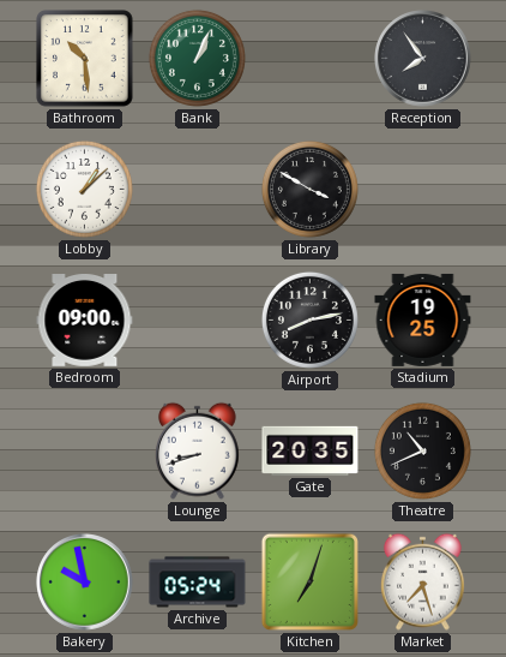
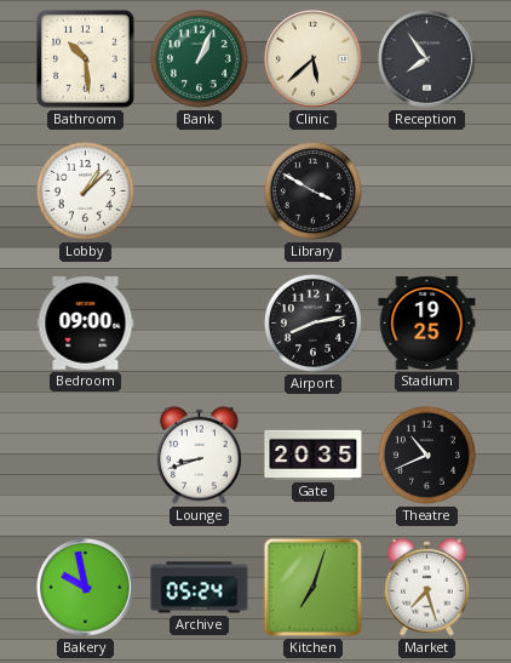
Clinic: none -> 5:38
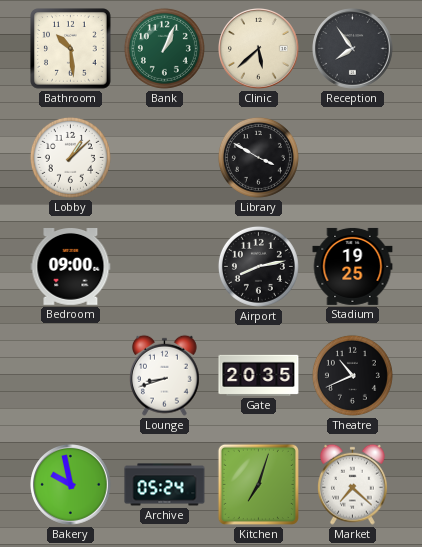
Market: 7:27 -> 7:22
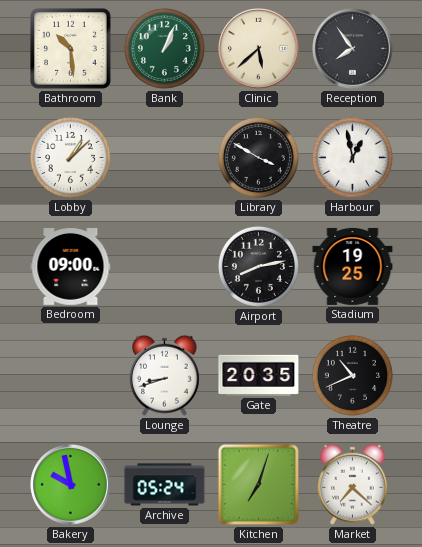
Harbour: none -> 12:58
